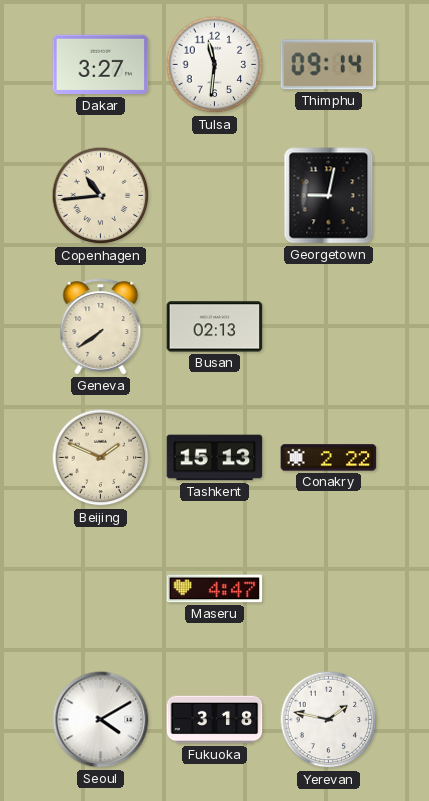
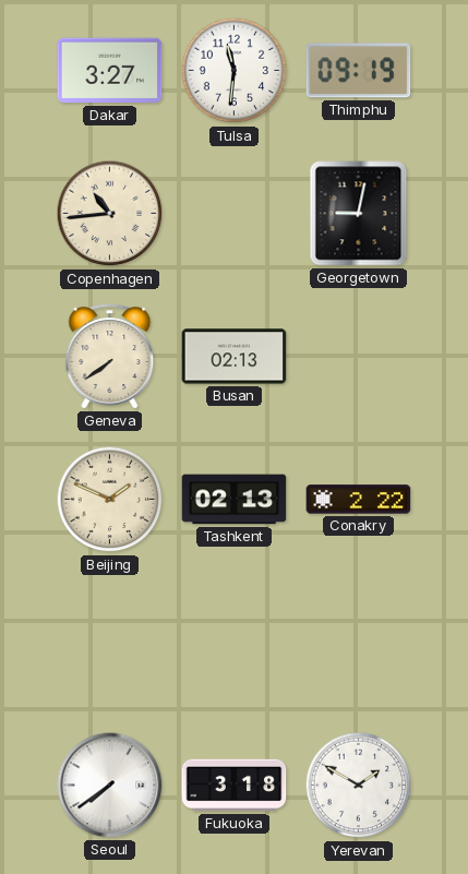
Thimphu: 09:14 -> 09:19
Tashkent: 15:13 -> 02:13
Maseru: 4:47 -> none
Seoul: 4:10 -> 7:39
Yerevan: 1:47 -> 1:50
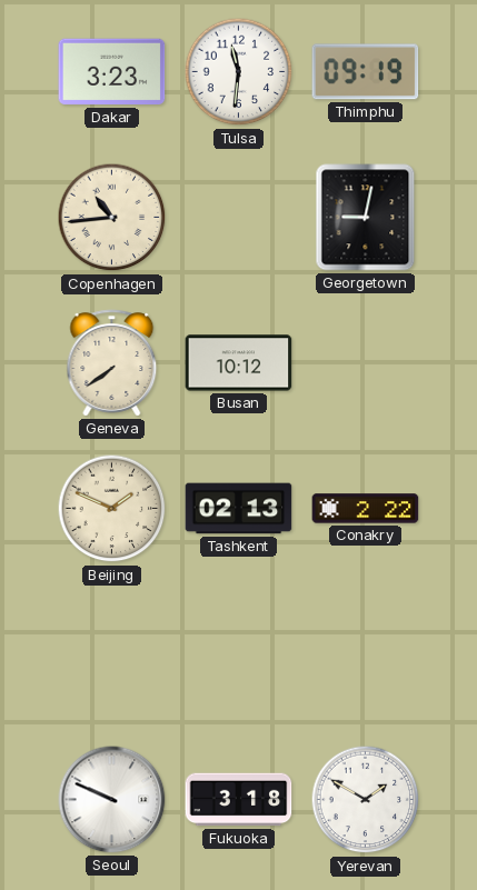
Dakar: 3:27 -> 3:23
Busan: 02:13 -> 10:12
Seoul: 7:39 -> 9:49
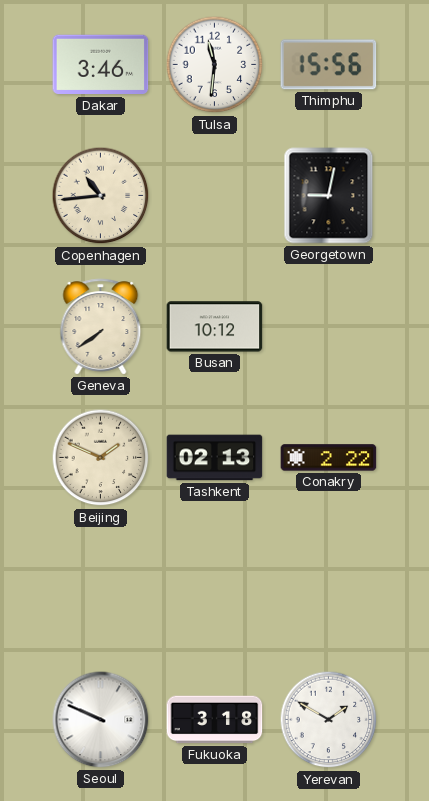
Dakar: 3:23 -> 3:46
Thimphu: 09:19 -> 15:56
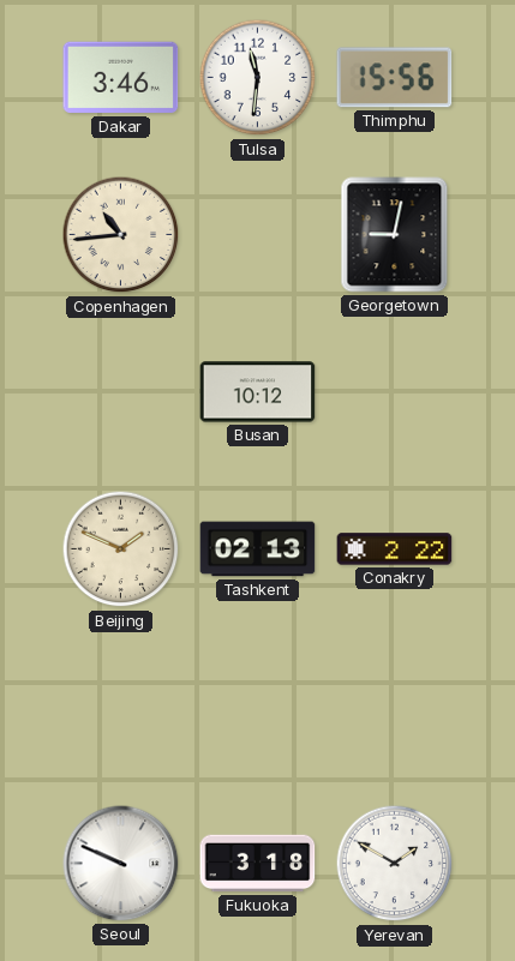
Geneva: 7:39 -> none
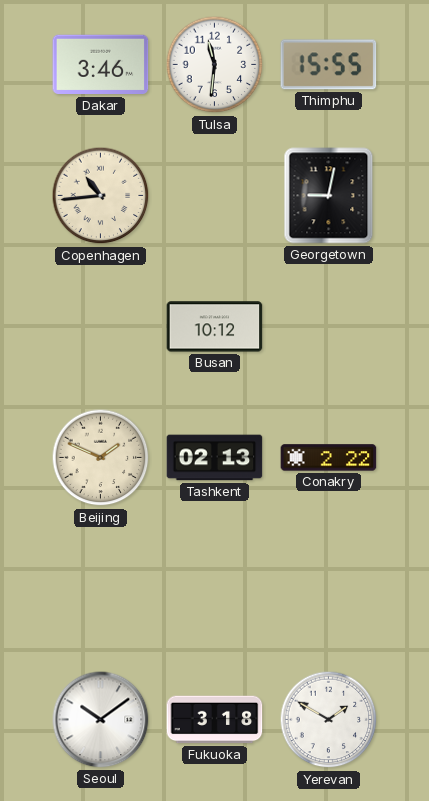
Thimphu: 15:56 -> 15:55
Seoul: 9:49 -> 10:09
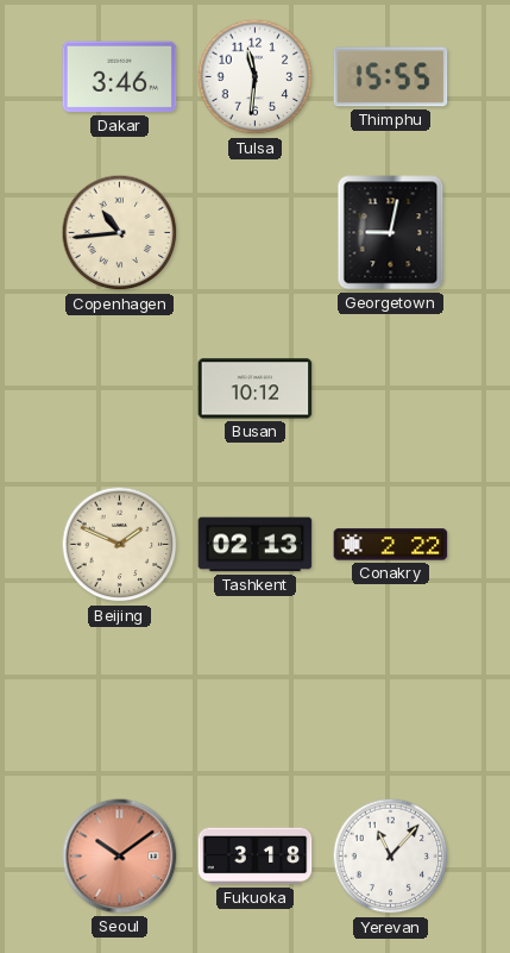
Seoul dial: white -> salmon
Yerevan: 1:50 -> 11:07
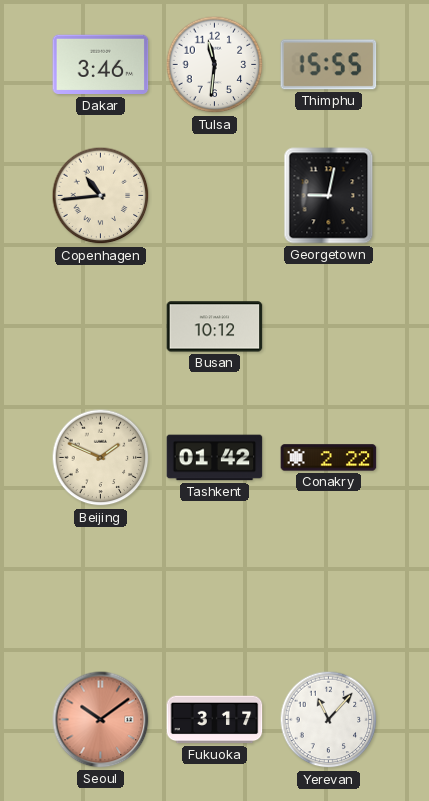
Tashkent: 02:13 -> 01:42
Fukuoka: 3:18 -> 3:17
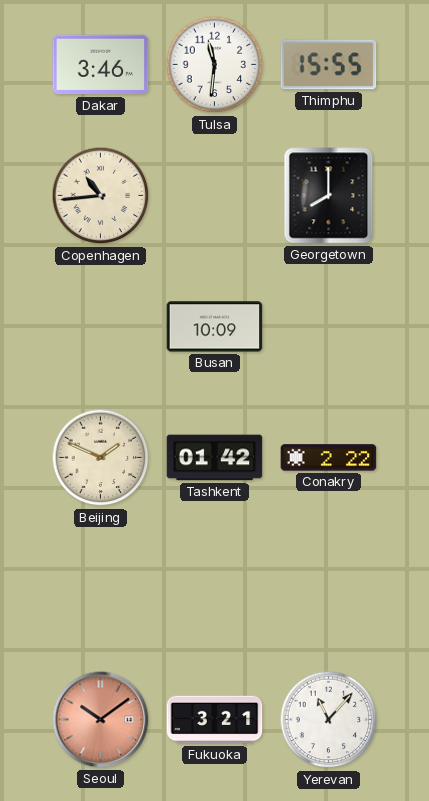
Georgetown: 9:02 -> 8:00
Busan: 10:12 -> 10:09
Fukuoka: 3:17 -> 3:21
